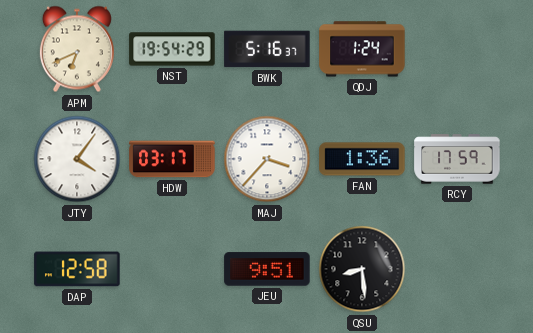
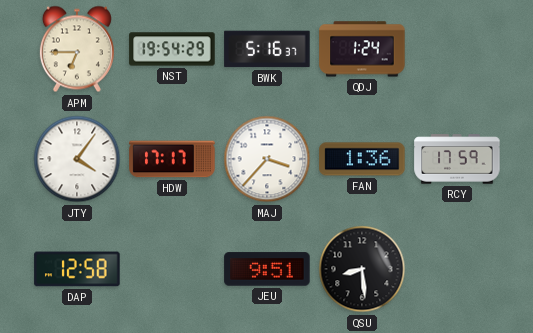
APM: 6:41 -> 6:45
HDW: 03:17 -> 17:17
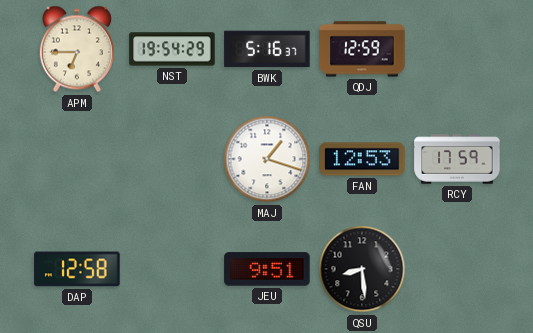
QDJ: 1:24 -> 12:59
JTY: 4:06 -> none
HDW: 17:17 -> none
MAJ: 3:37 -> 1:18
FAN: 1:36 -> 12:53
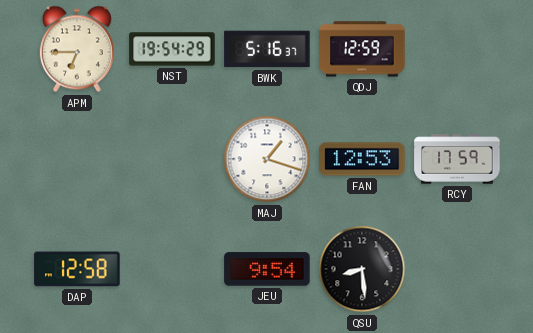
JEU: 9:51 -> 9:54
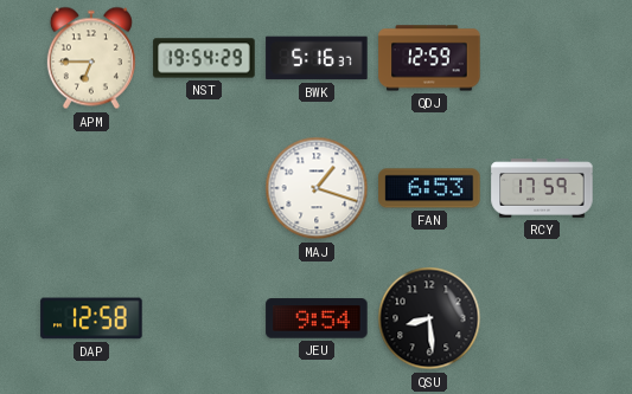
FAN: 12:53 -> 6:53
